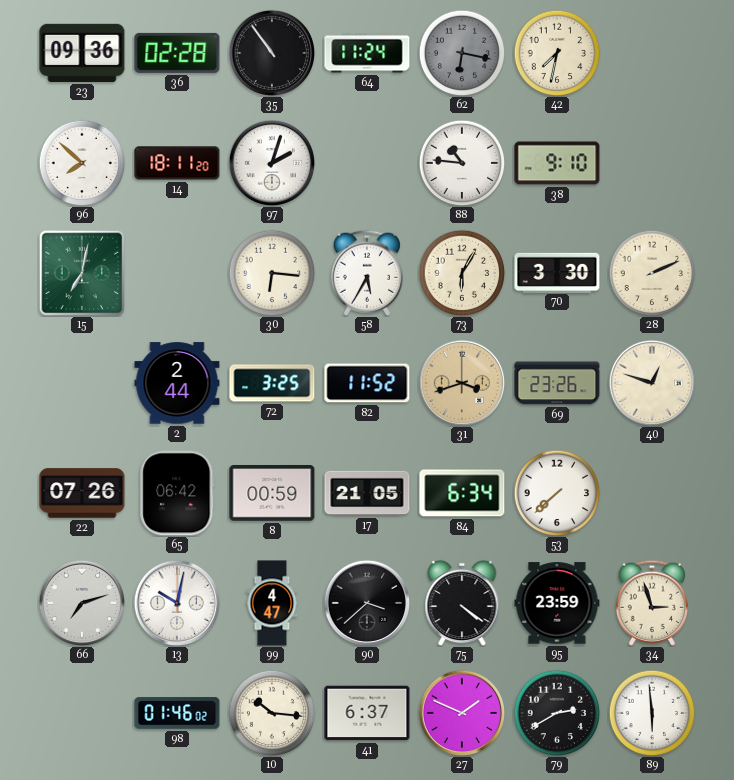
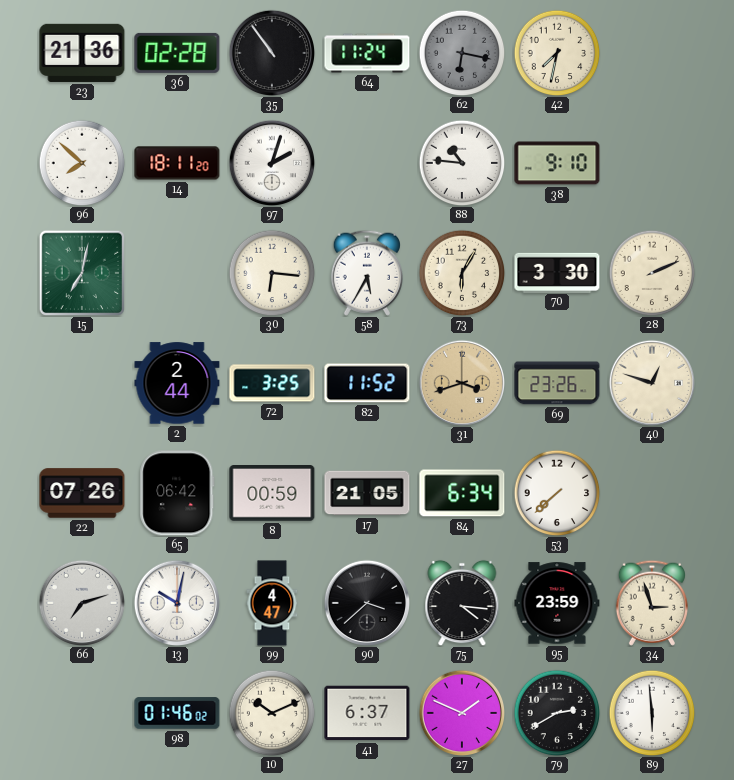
23: 09:36 -> 21:36
75: 4:21 -> 4:16
10: 10:16 -> 10:11
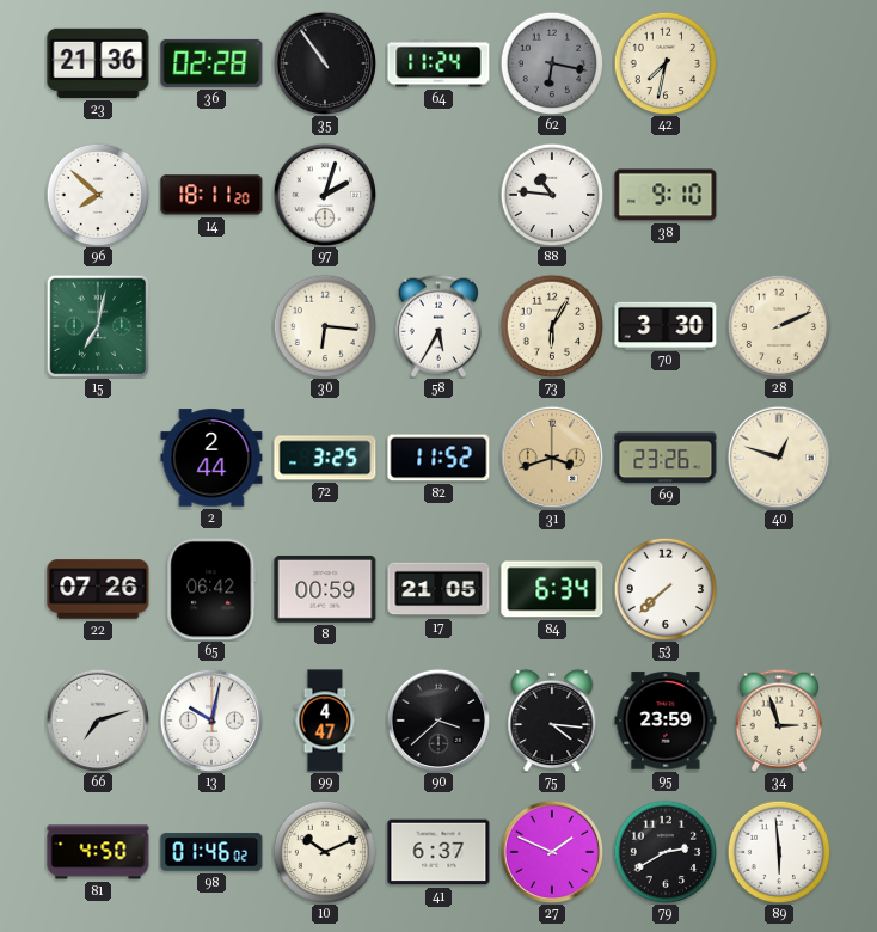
81: none -> 4:50
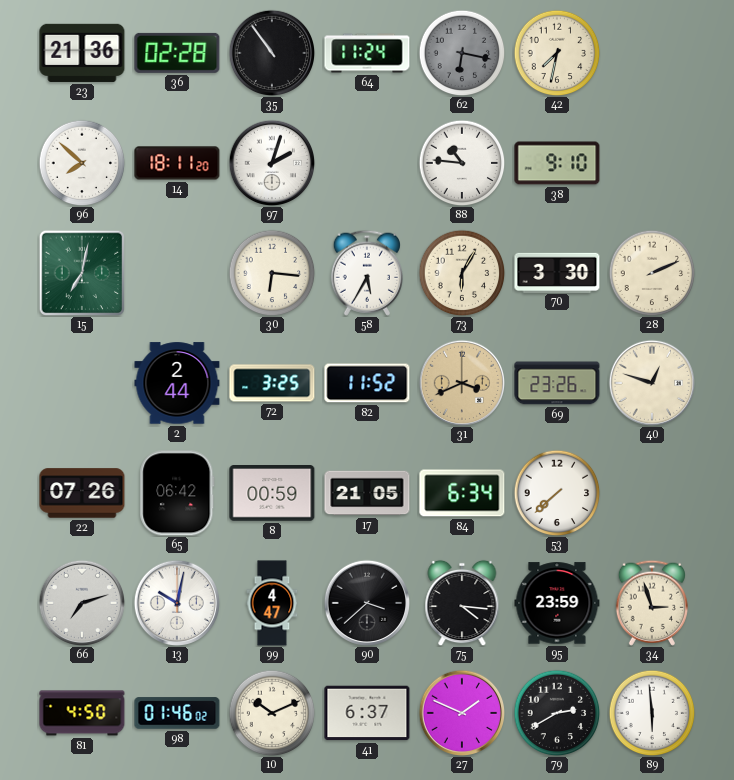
31: 3:42 -> 3:41
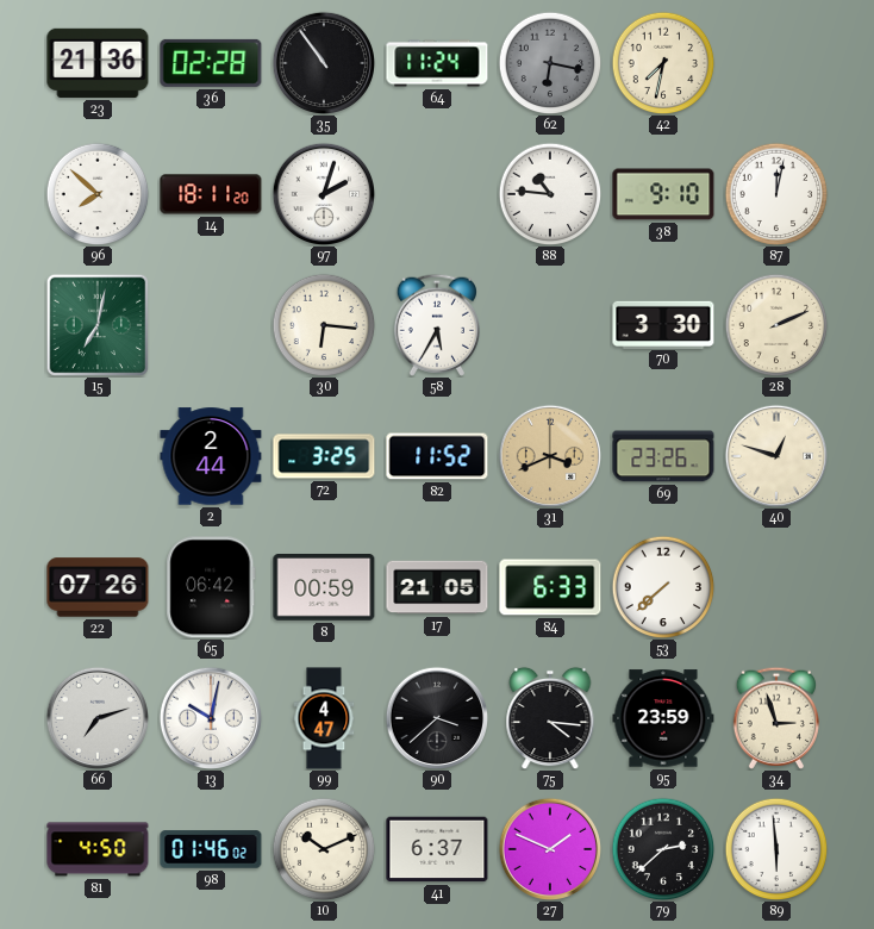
87: none -> 12:02
73: 6:05 -> none
84: 6:34 -> 6:33
79: 2:40 -> 2:38
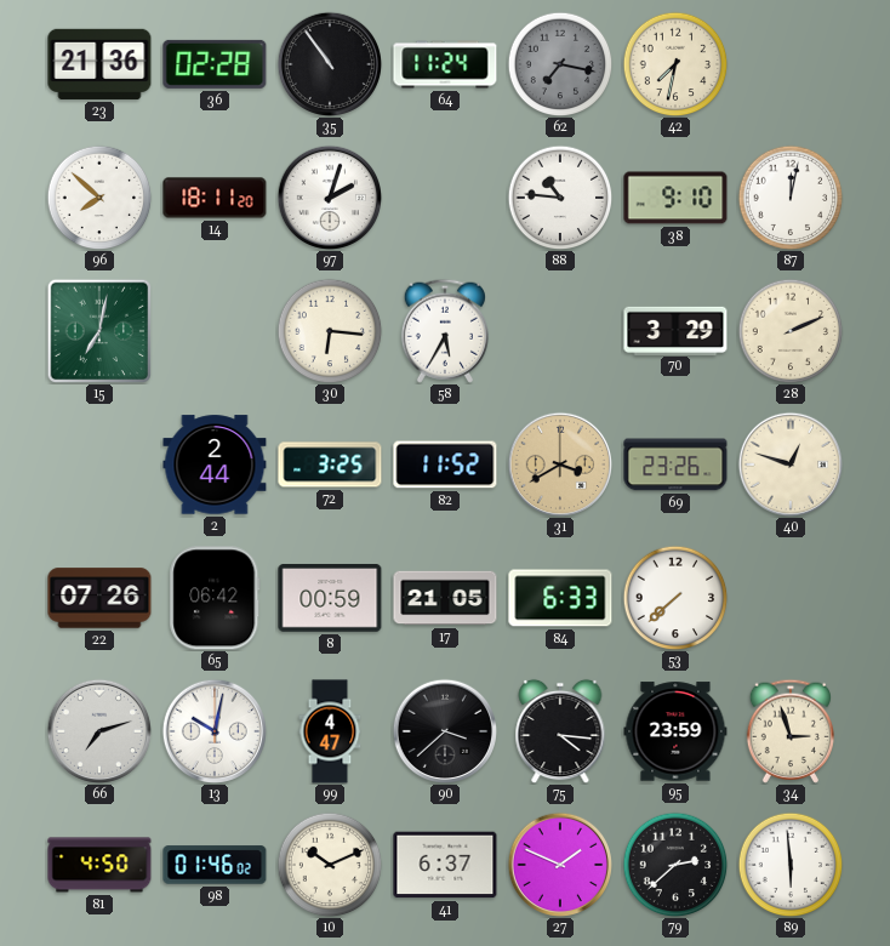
62: 6:17 -> 7:17
70: 3:30 -> 3:29
31: 3:41 -> 3:40
